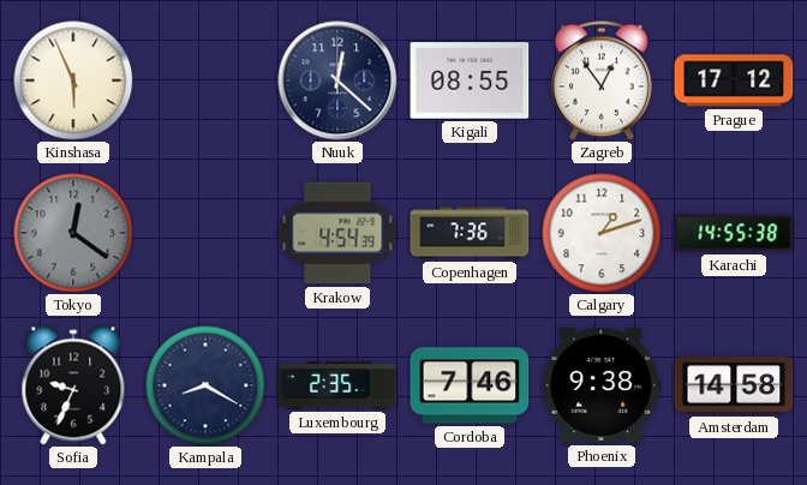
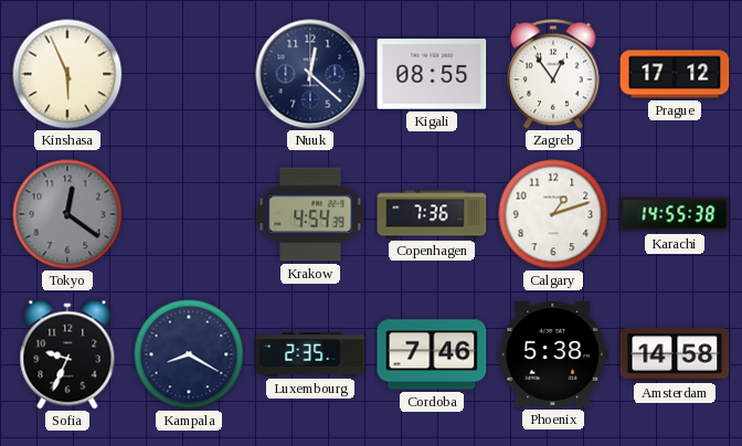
Phoenix: 9:38 -> 5:38
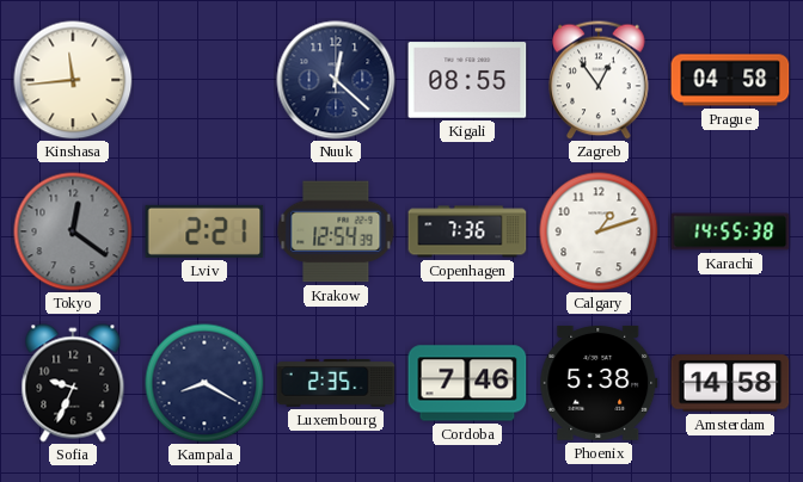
Kinshasa: 5:56 -> 11:44
Prague: 17:12 -> 04:58
Lviv: none -> 2:21
Krakow: 4:54 -> 12:54
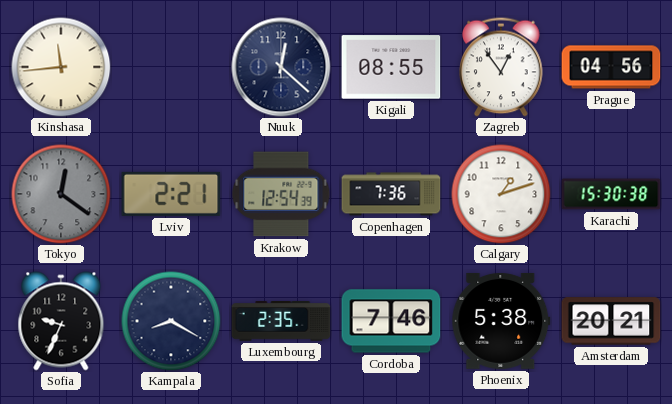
Prague: 04:58 -> 04:56
Karachi: 14:55 -> 15:30
Amsterdam: 14:58 -> 20:21
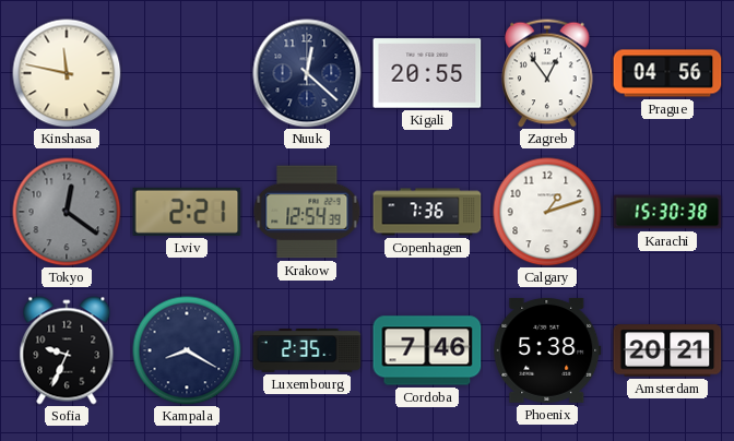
Kinshasa: 11:44 -> 11:47
Kigali: 08:55 -> 20:55
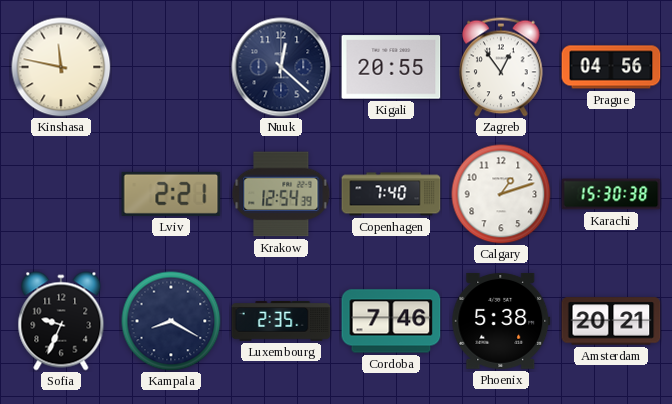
Tokyo: 12:21 -> none
Copenhagen: 7:36 -> 7:40
